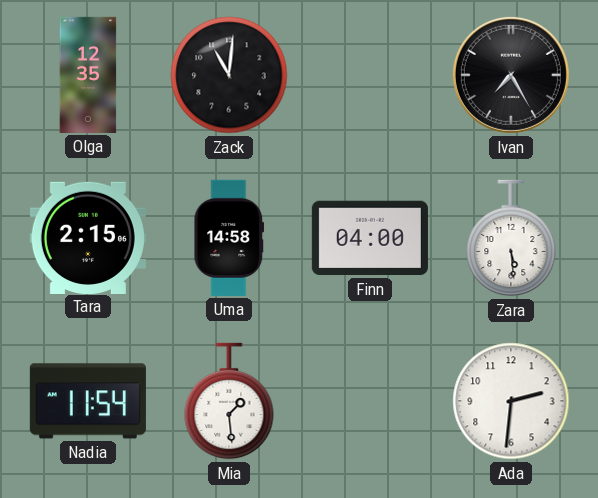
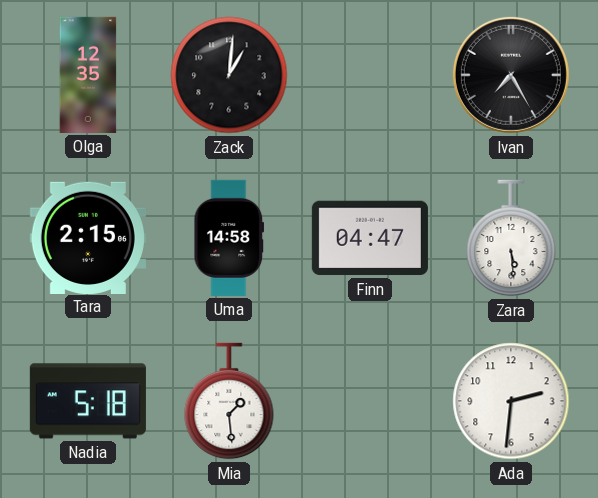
Zack: 11:01 -> 1:01
Finn: 04:00 -> 04:47
Nadia: 11:54 -> 5:18
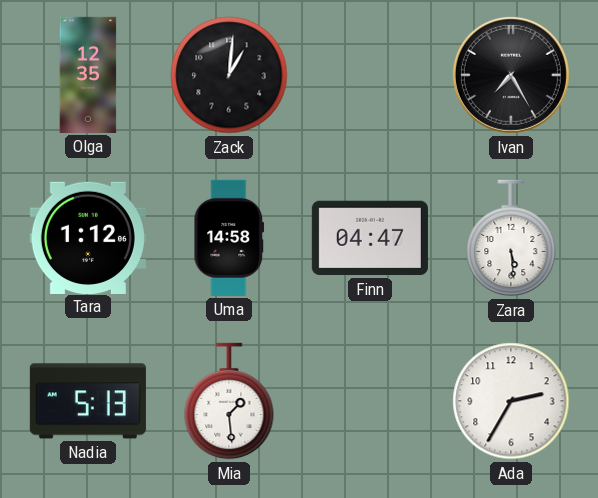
Tara: 2:15 -> 1:12
Nadia: 5:18 -> 5:13
Ada: 2:31 -> 2:35
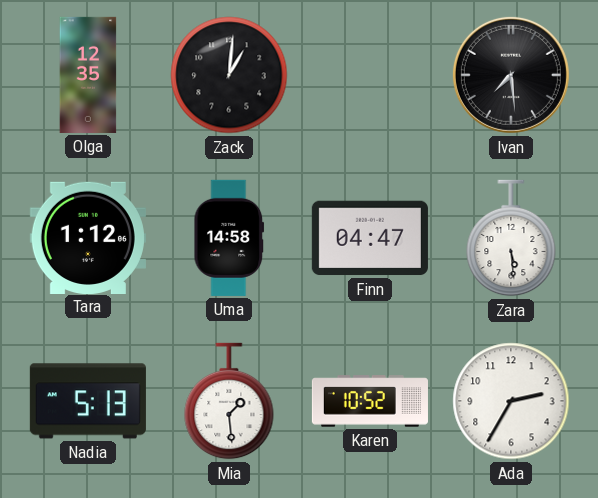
Ivan: 7:25 -> 7:29
Karen: none -> 10:52
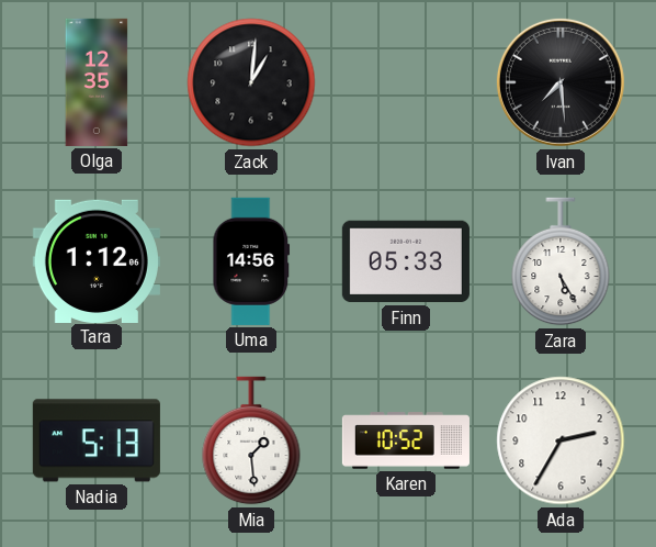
Uma: 14:58 -> 14:56
Finn: 04:47 -> 05:33
Zara: 5:29 -> 5:25
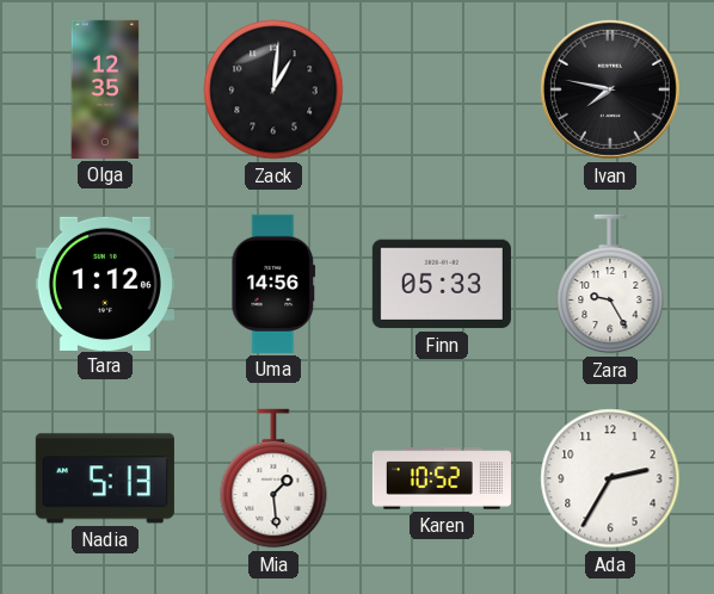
Ivan: 7:29 -> 7:47
Zara: 5:25 -> 9:25
